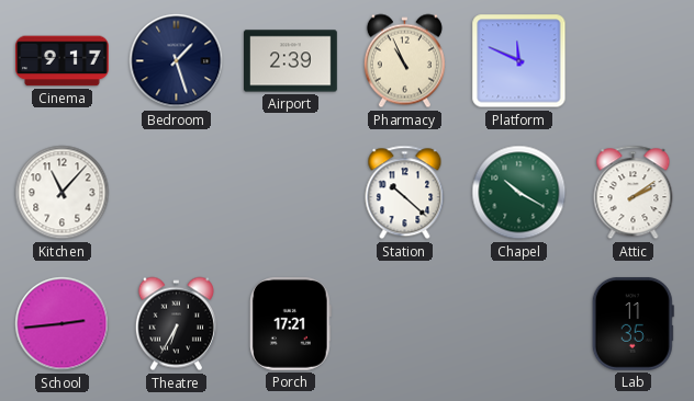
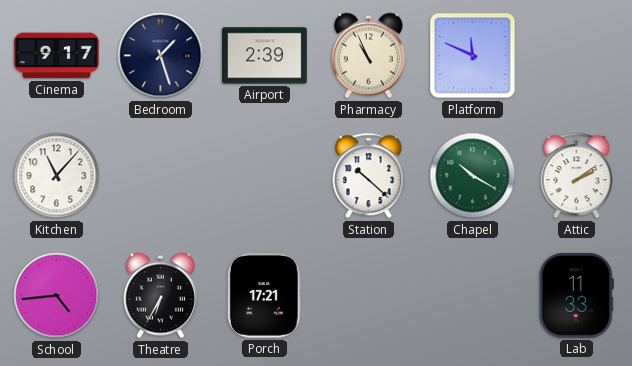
School: 2:44 -> 4:44
Lab: 11:35 -> 11:33
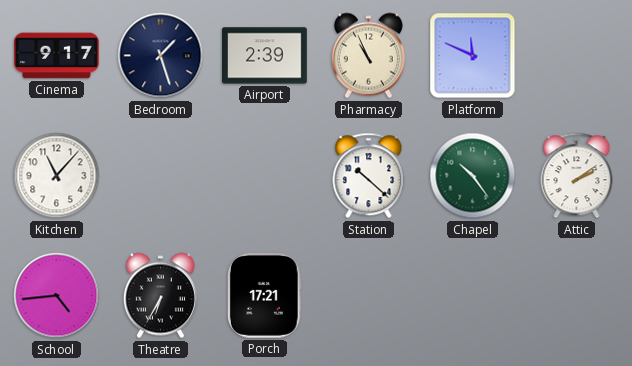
Chapel: 10:20 -> 10:24
Lab: 11:33 -> none
